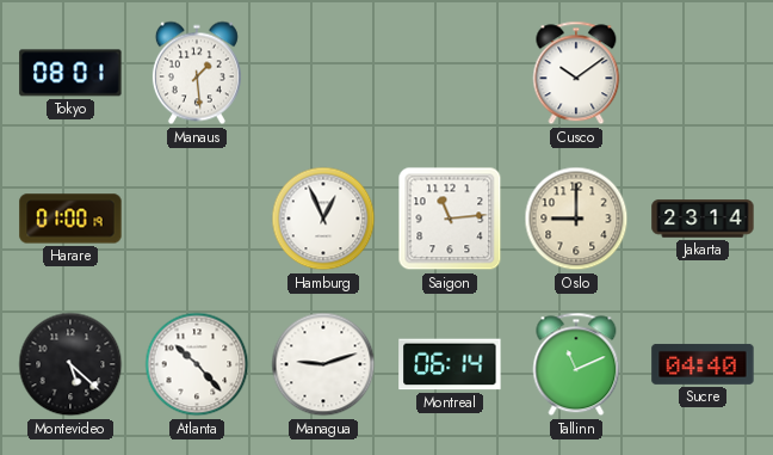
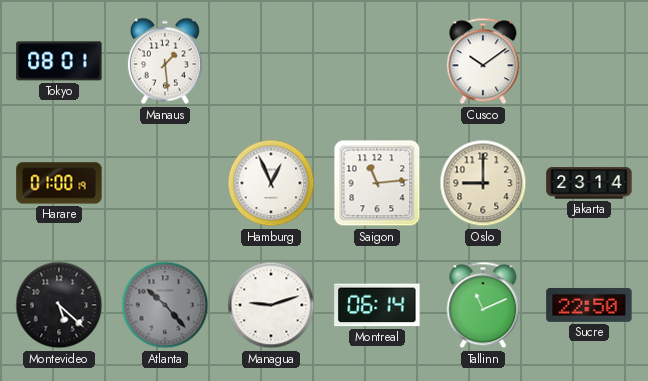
Atlanta dial: white -> grey
Sucre: 04:40 -> 22:50
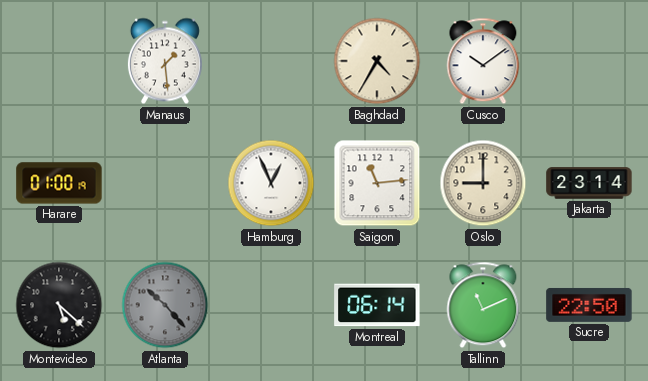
Tokyo: 08:01 -> none
Baghdad: none -> 4:35
Managua: 9:12 -> none
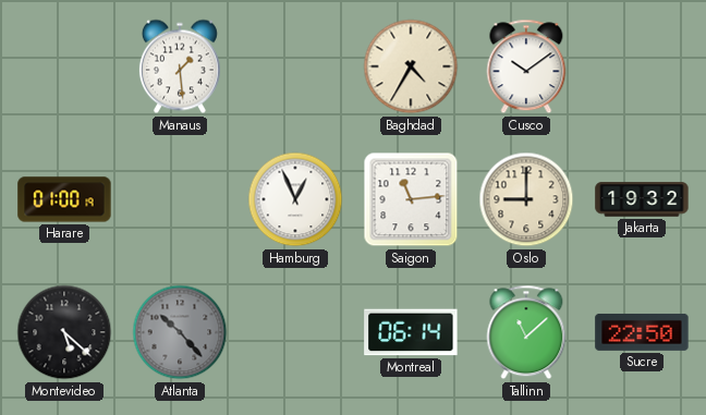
Jakarta: 23:14 -> 19:32
Tallinn: 11:11 -> 11:08
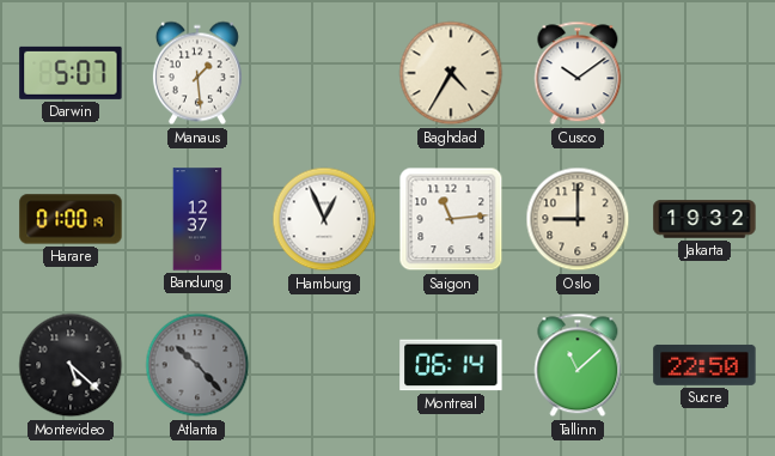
Darwin: none -> 5:07
Bandung: none -> 12:37
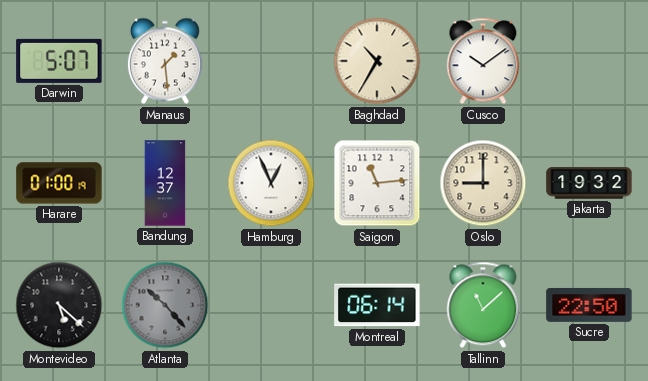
Baghdad: 4:35 -> 10:35
